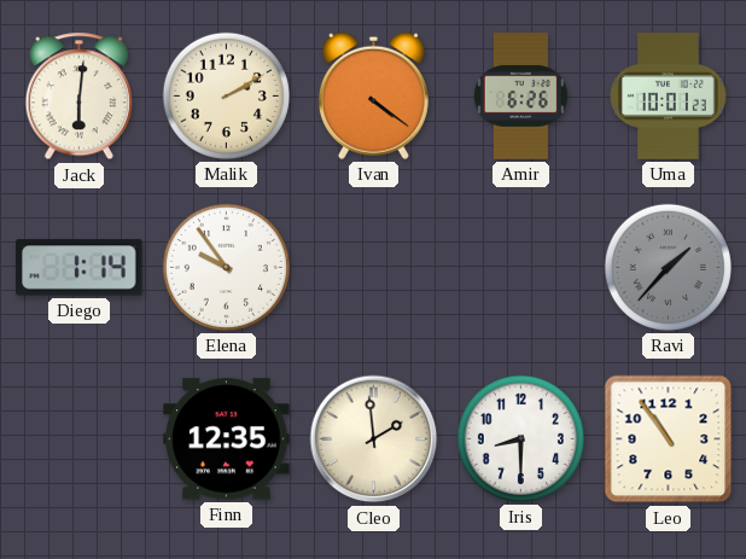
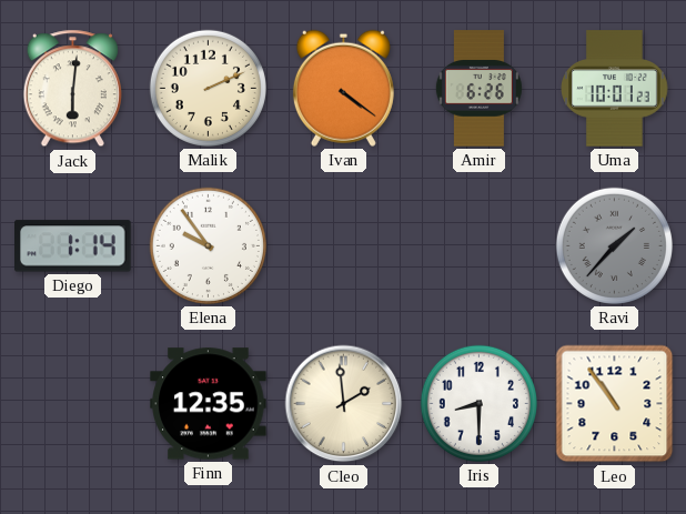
Malik: 2:10 -> 2:11
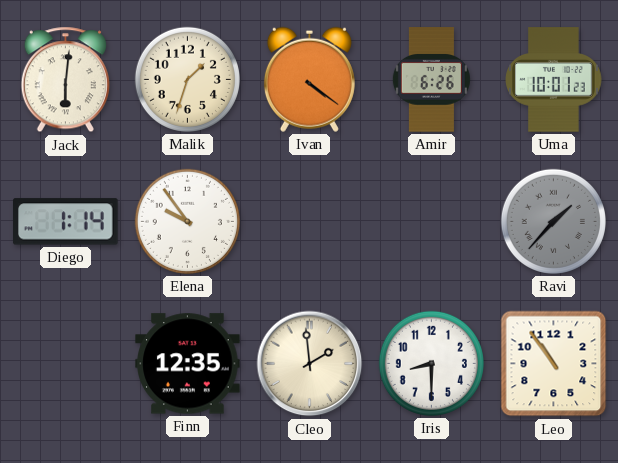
Malik: 2:11 -> 1:33
